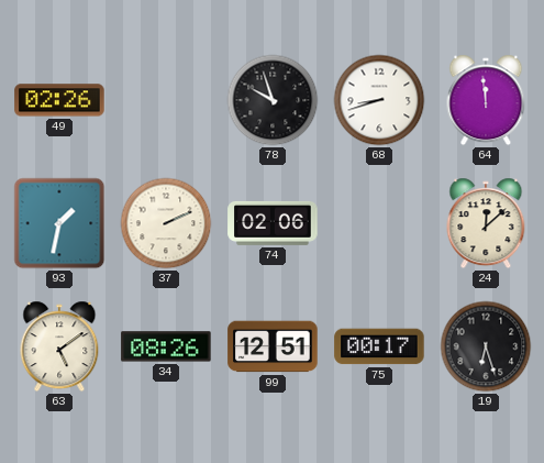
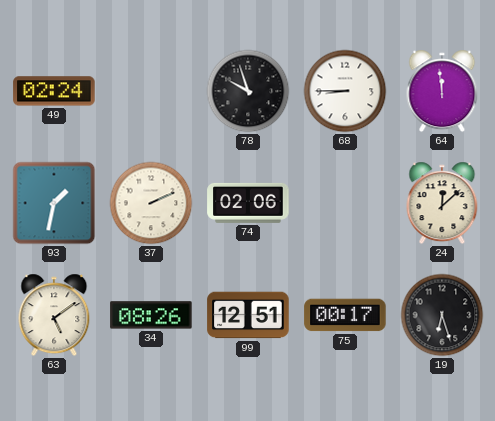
49: 02:26 -> 02:24
68: 8:42 -> 8:45
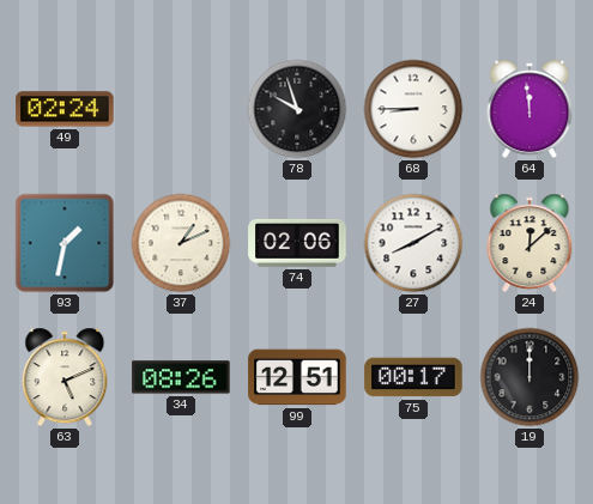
37: 2:11 -> 1:11
27: none -> 8:10
63: 5:09 -> 5:11
19: 6:27 -> 12:00
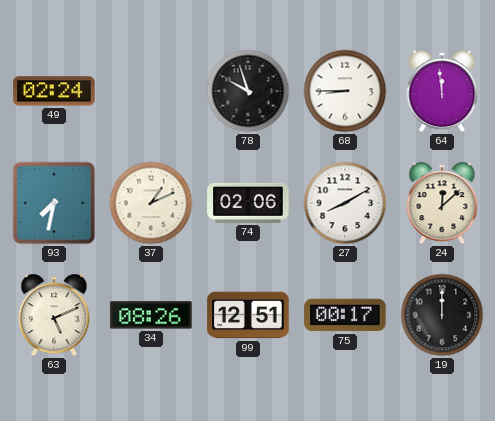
93: 1:32 -> 7:32
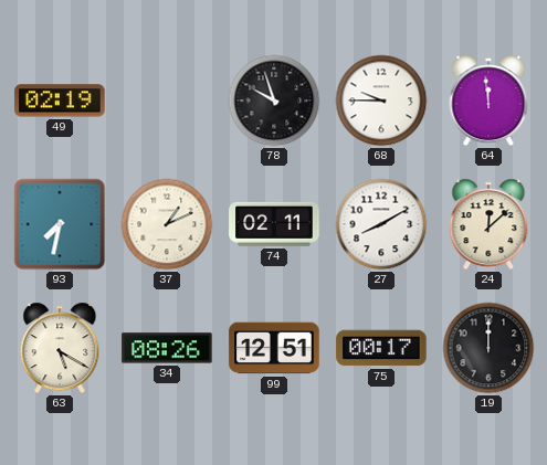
49: 02:24 -> 02:19
68: 8:45 -> 9:45
74: 02:06 -> 02:11
63: 5:11 -> 5:20
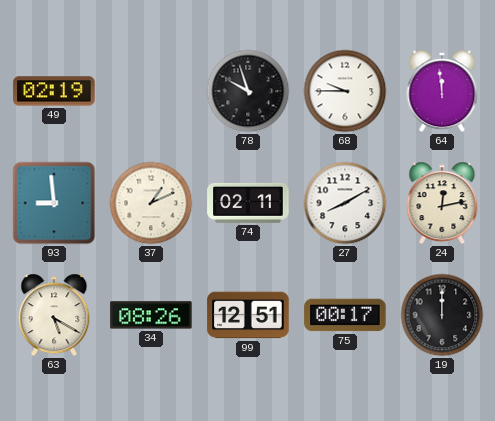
93: 7:32 -> 8:59
24: 12:08 -> 12:13
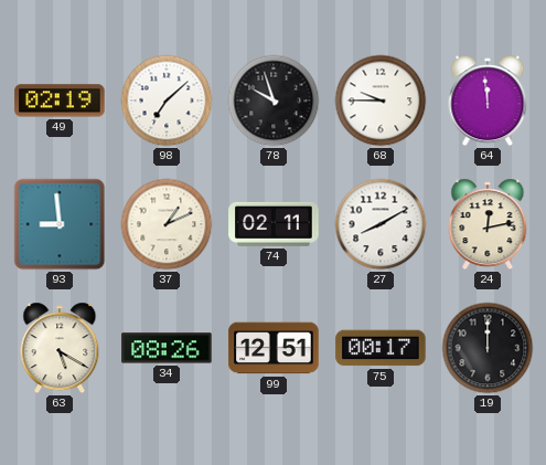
98: none -> 7:08
